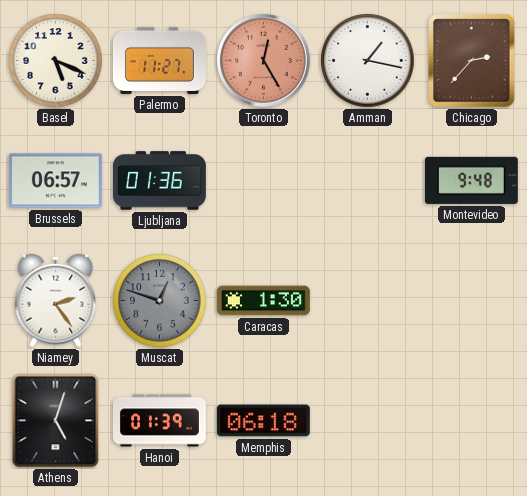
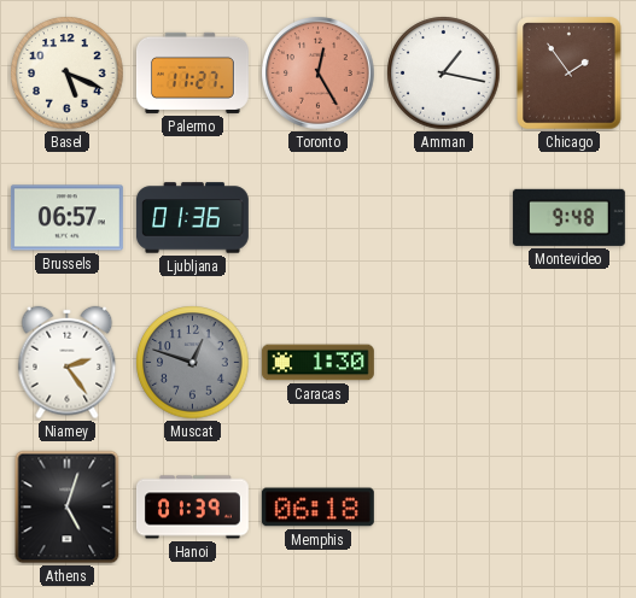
Chicago: 2:37 -> 1:54
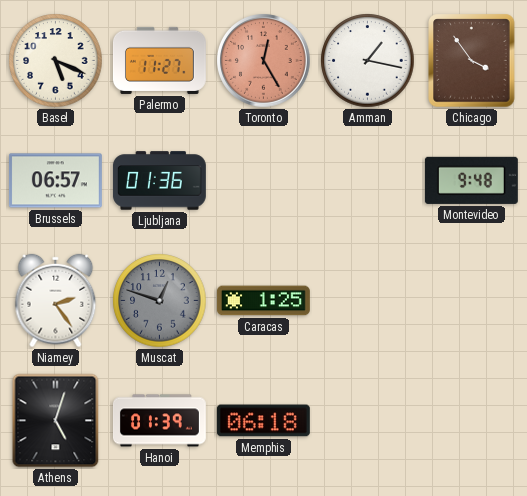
Chicago: 1:54 -> 3:54
Caracas: 1:30 -> 1:25
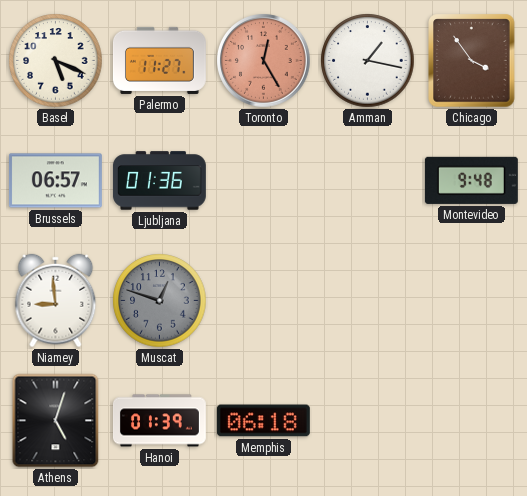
Niamey: 2:24 -> 8:59
Caracas: 1:25 -> none
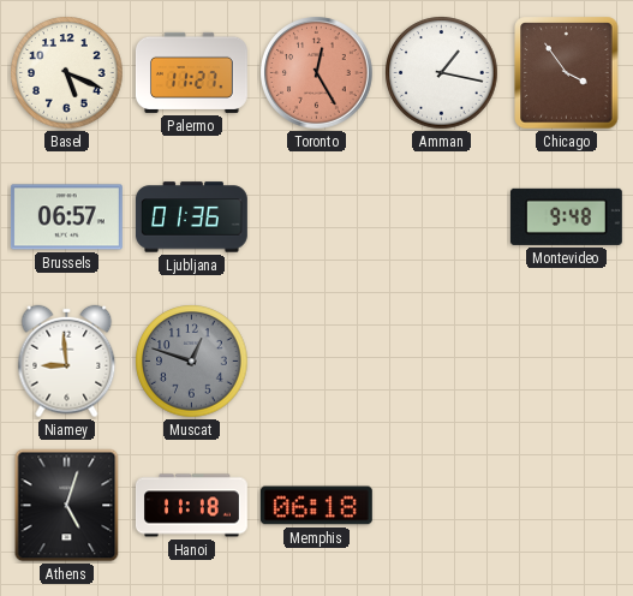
Hanoi: 01:39 -> 11:18
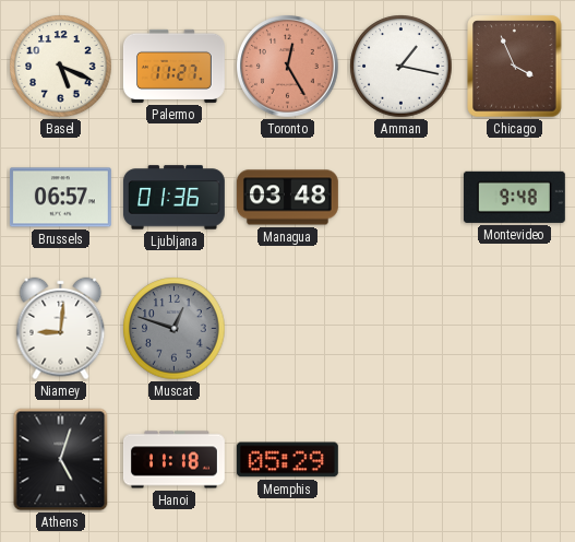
Chicago: 3:54 -> 3:56
Managua: none -> 03:48
Niamey: 8:59 -> 9:01
Memphis: 06:18 -> 05:29
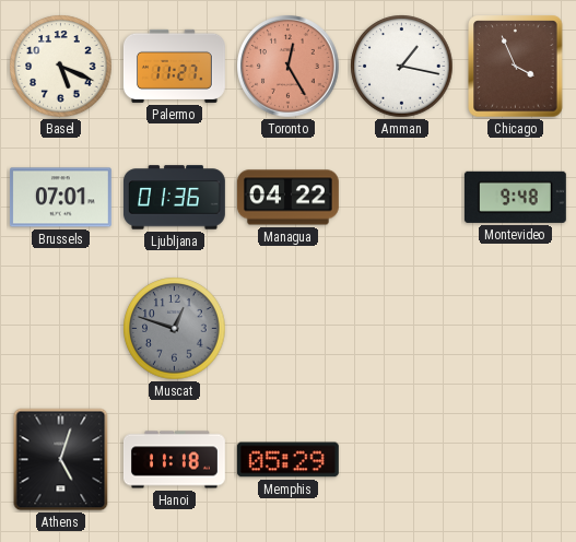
Brussels: 06:57 -> 07:01
Managua: 03:48 -> 04:22
Niamey: 9:01 -> none
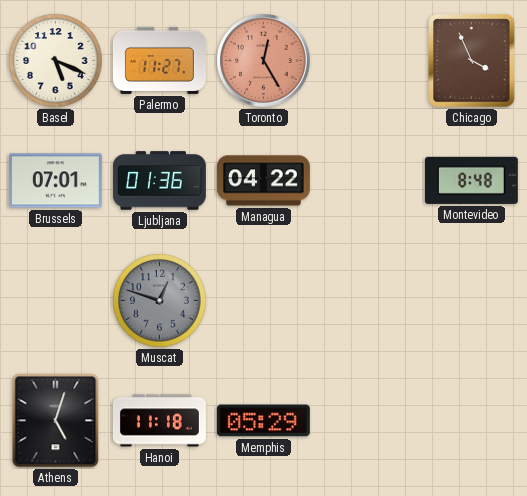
Amman: 1:17 -> none
Montevideo: 9:48 -> 8:48
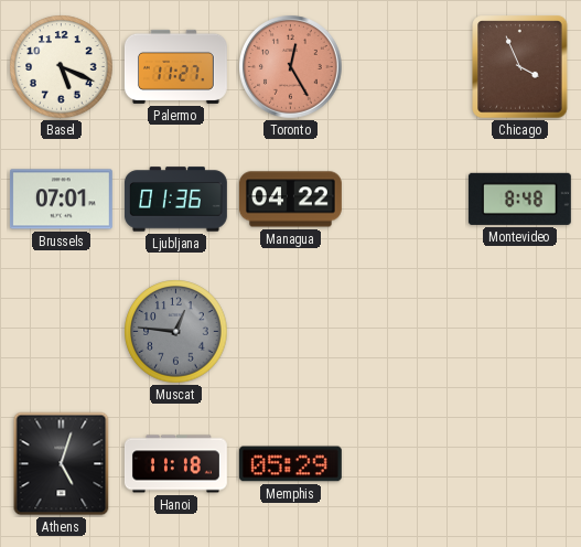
Muscat: 12:48 -> 12:46
